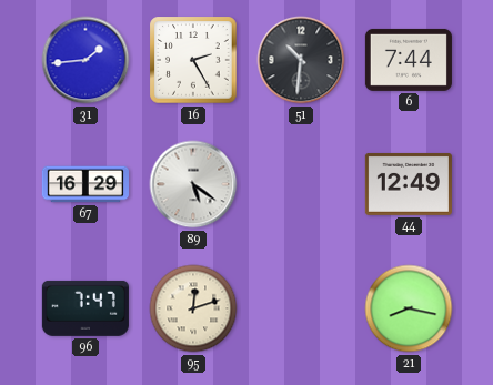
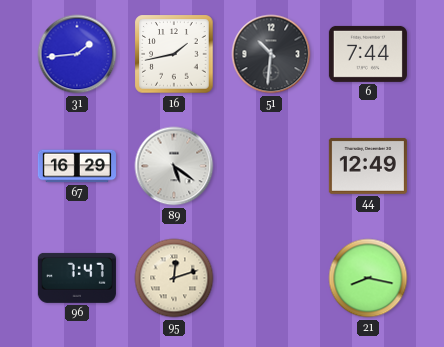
16: 2:25 -> 1:43
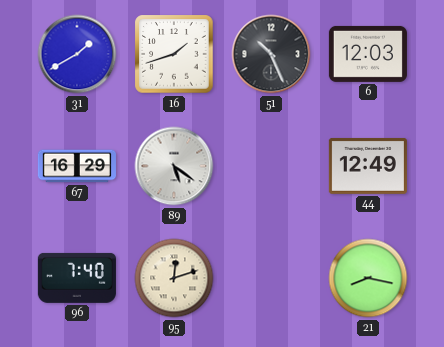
31: 1:44 -> 1:40
16: 1:43 -> 1:42
51: 10:31 -> 10:26
6: 7:44 -> 12:03
96: 7:47 -> 7:40
